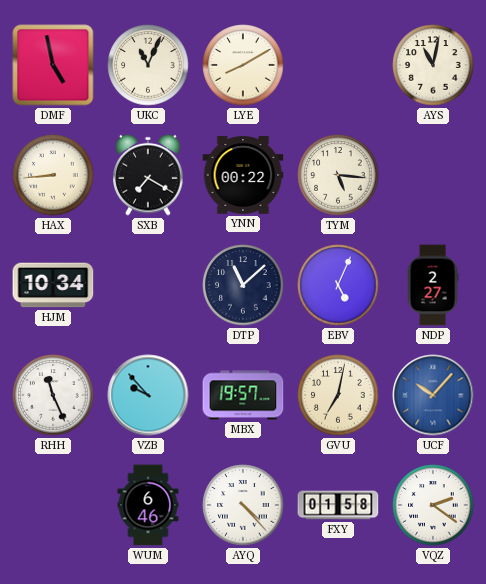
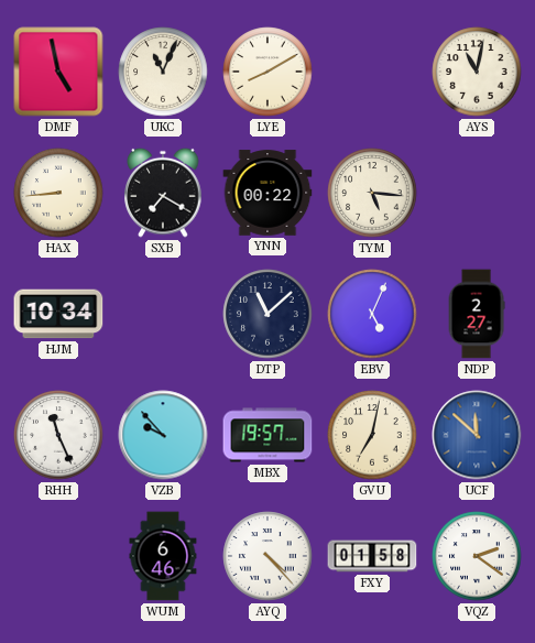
UCF: 10:07 -> 11:52
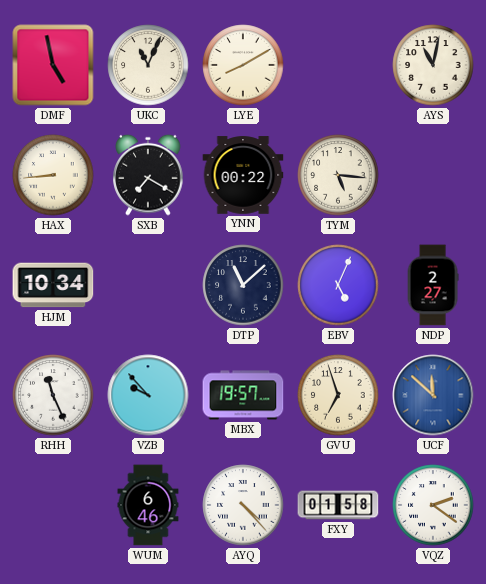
GVU: 7:02 -> 6:57
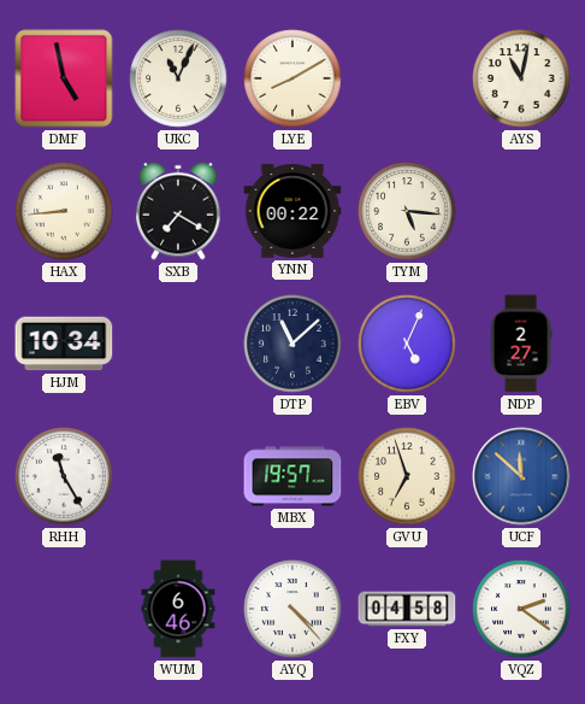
RHH: 11:26 -> 11:25
VZB: 9:53 -> none
FXY: 01:58 -> 04:58
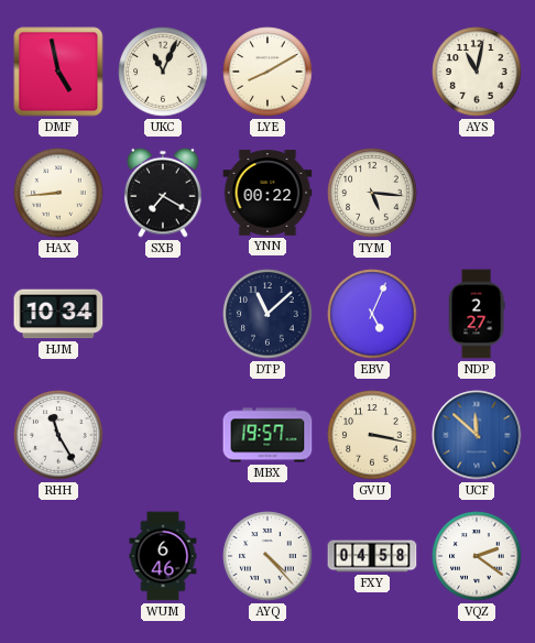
GVU: 6:57 -> 3:17
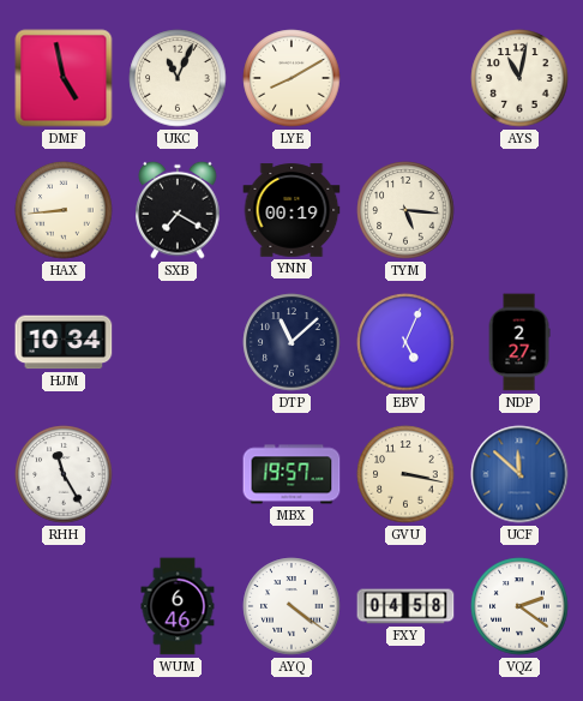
YNN: 00:22 -> 00:19
AYQ: 4:23 -> 4:21
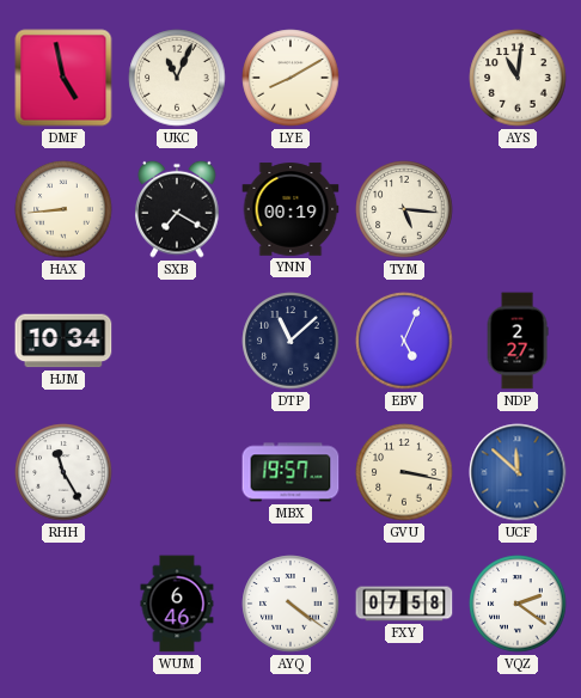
AYS: 11:02 -> 11:01
FXY: 04:58 -> 07:58
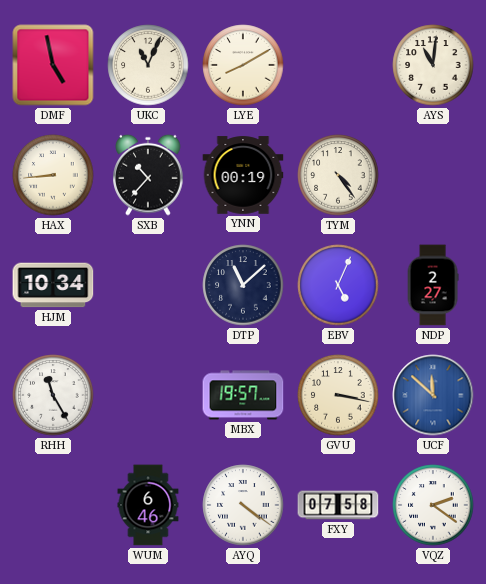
SXB: 7:20 -> 10:37
TYM: 5:16 -> 4:24
